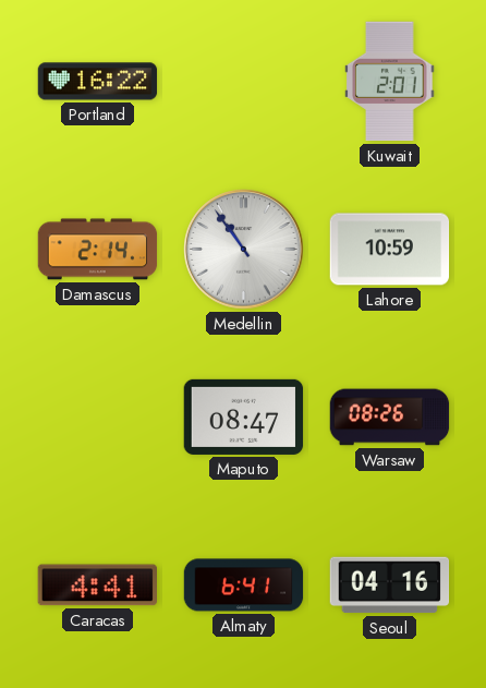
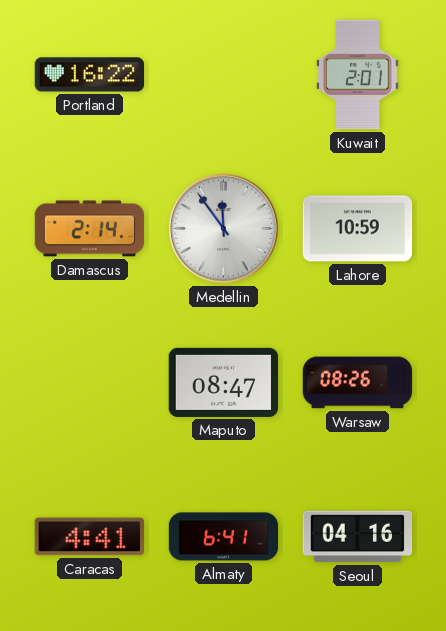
Medellin: 10:54 -> 11:54
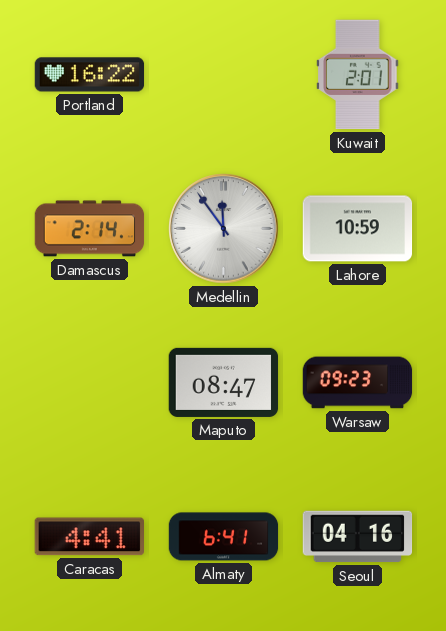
Warsaw: 08:26 -> 09:23
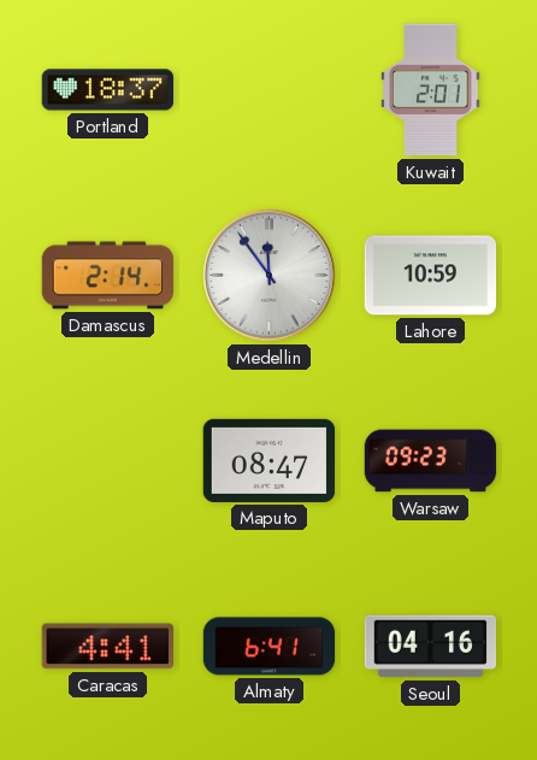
Portland: 16:22 -> 18:37
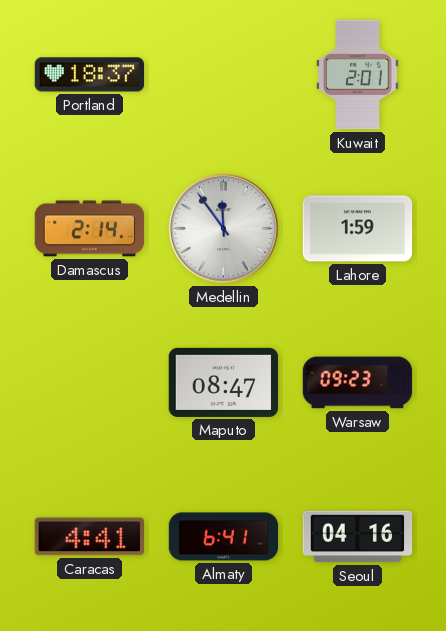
Lahore: 10:59 -> 1:59
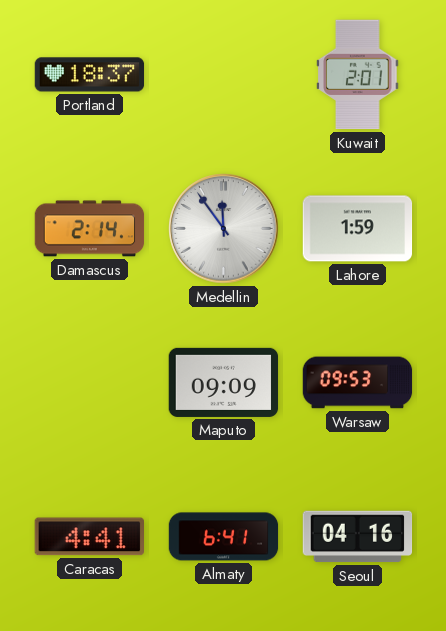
Maputo: 08:47 -> 09:09
Warsaw: 09:23 -> 09:53
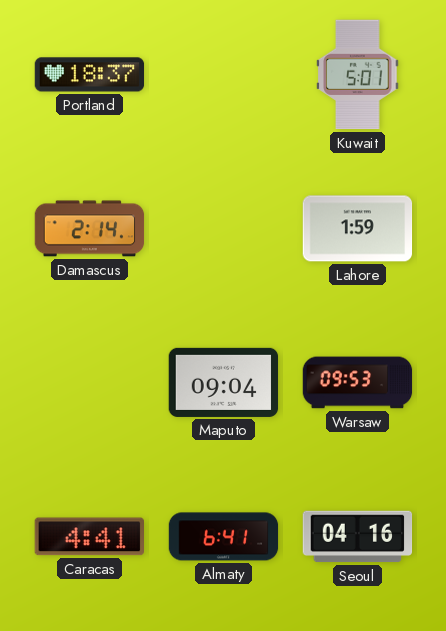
Kuwait: 2:01 -> 5:01
Medellin: 11:54 -> none
Maputo: 09:09 -> 09:04
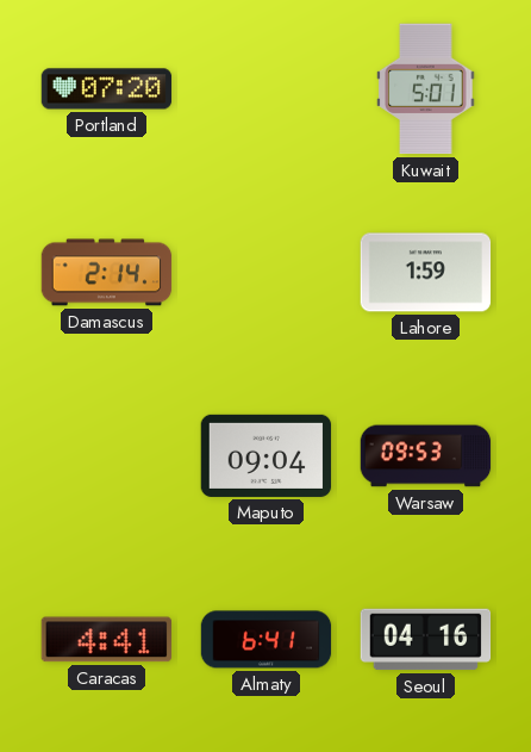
Portland: 18:37 -> 07:20
